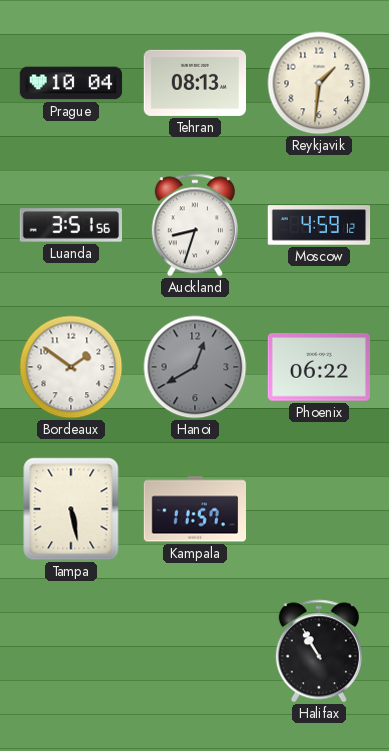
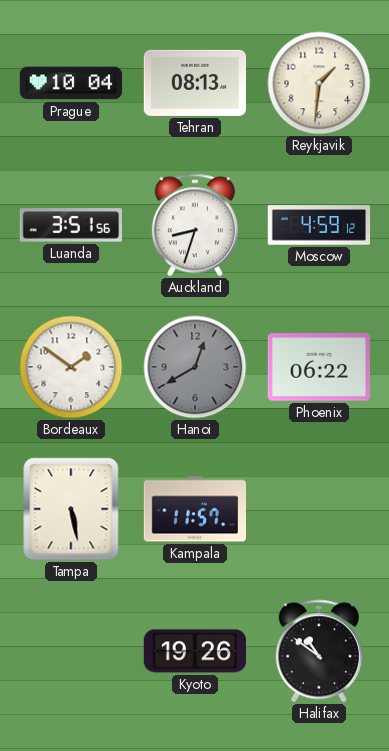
Kyoto: none -> 19:26
Halifax: 10:55 -> 10:51
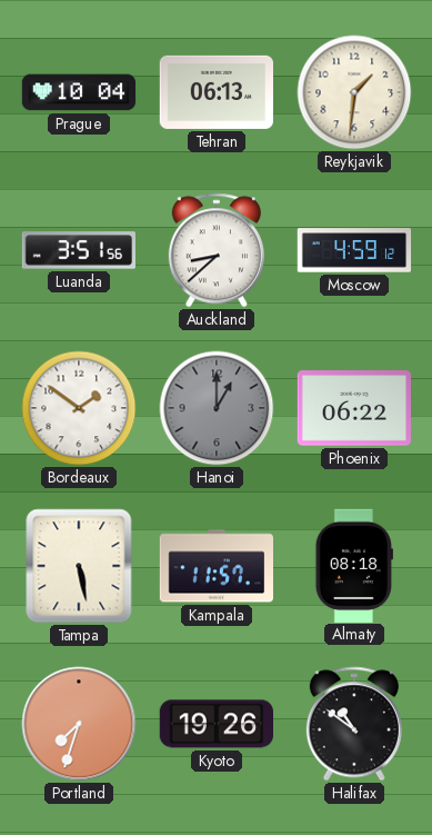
Tehran: 08:13 -> 06:13
Auckland: 8:33 -> 8:38
Hanoi: 12:40 -> 1:00
Almaty: none -> 08:18
Portland: none -> 7:33
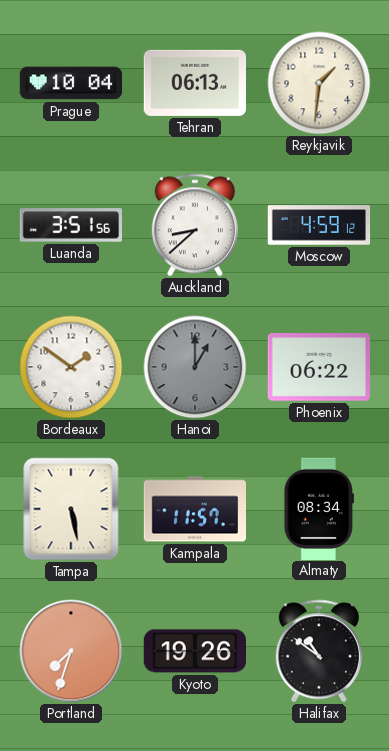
Almaty: 08:18 -> 08:34
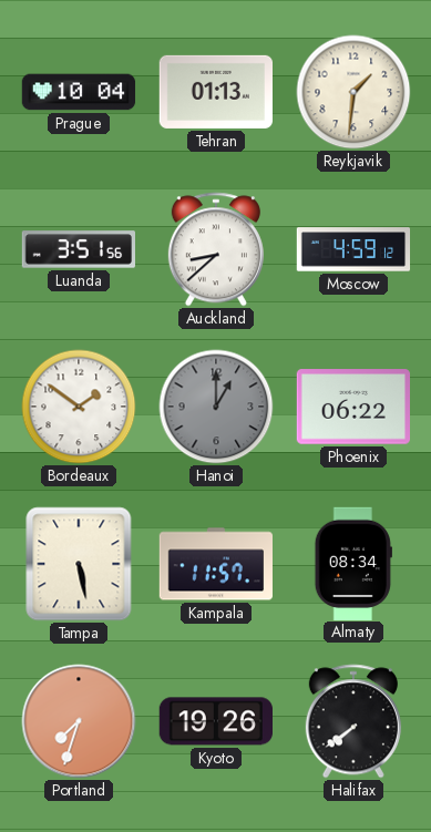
Tehran: 06:13 -> 01:13
Halifax: 10:51 -> 7:39
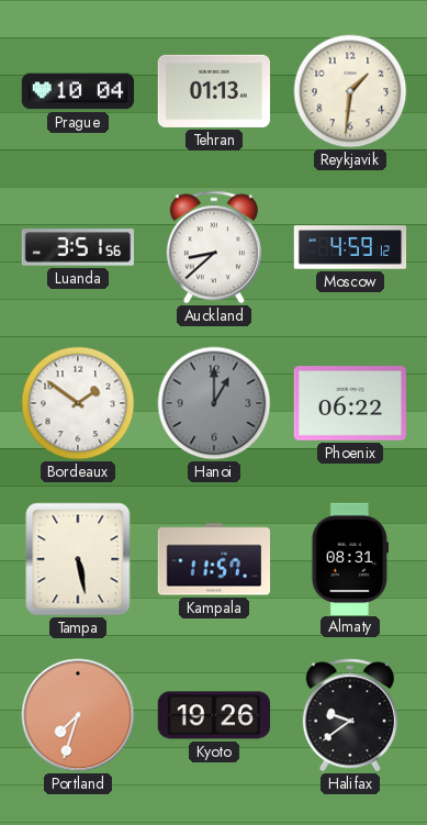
Almaty: 08:34 -> 08:31
Halifax: 7:39 -> 9:39
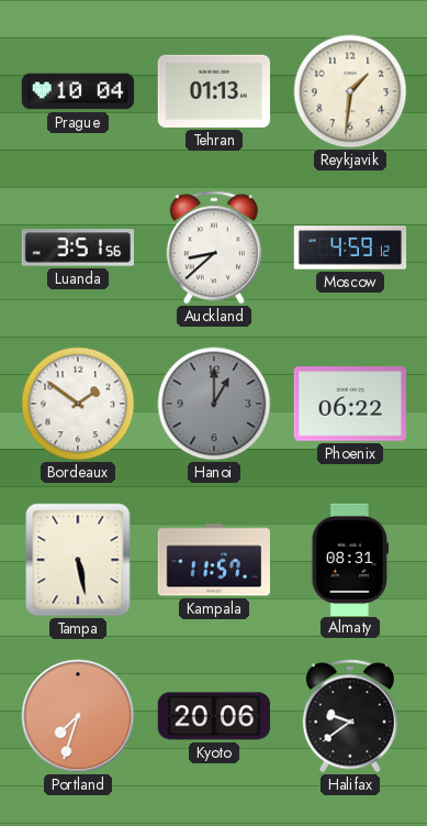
Kyoto: 19:26 -> 20:06
